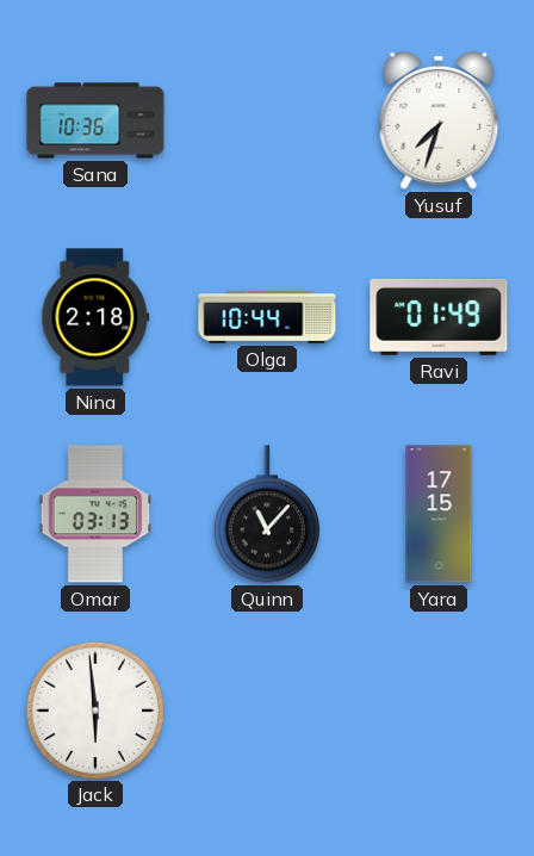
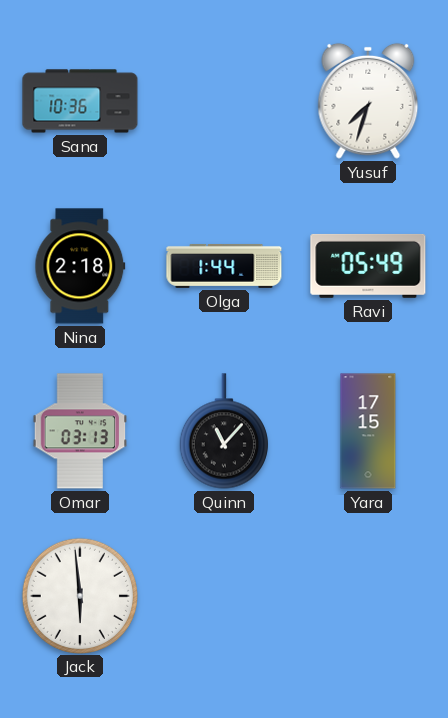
Olga: 10:44 -> 1:44
Ravi: 01:49 -> 05:49
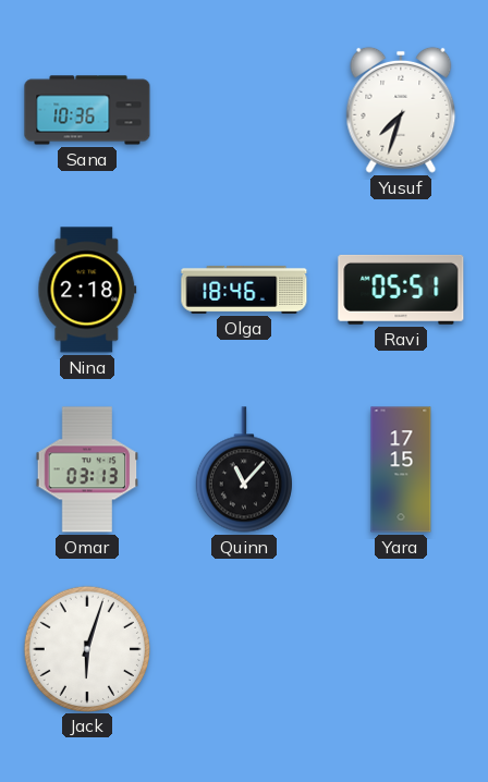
Olga: 1:44 -> 18:46
Ravi: 05:49 -> 05:51
Jack: 5:59 -> 6:03
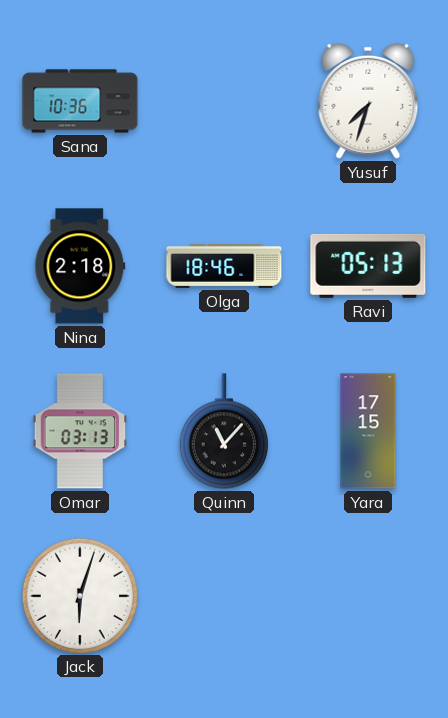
Ravi: 05:51 -> 05:13
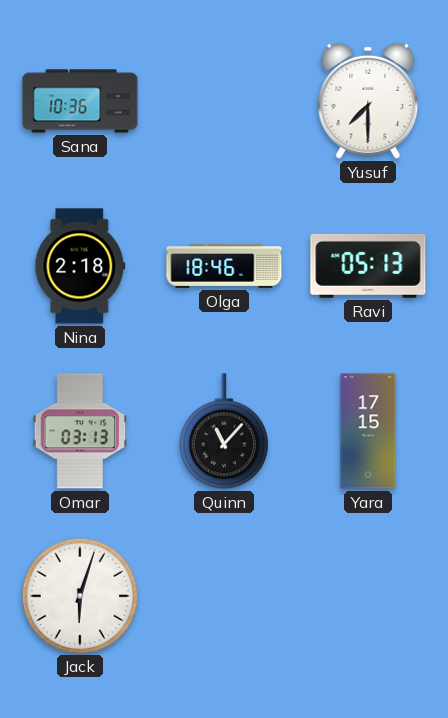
Yusuf: 7:33 -> 7:30
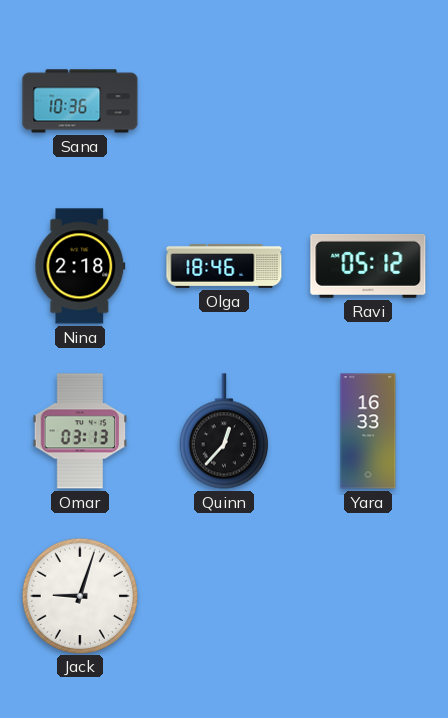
Yusuf: 7:30 -> none
Ravi: 05:13 -> 05:12
Quinn: 11:07 -> 12:37
Yara: 17:15 -> 16:33
Jack: 6:03 -> 9:03
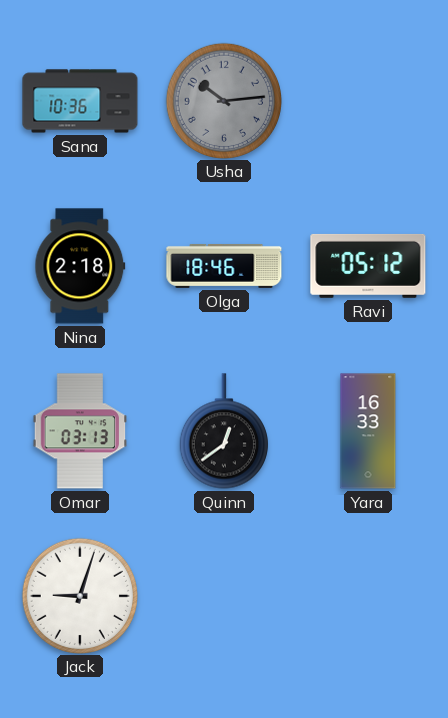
Usha: none -> 10:14
Quinn: 12:37 -> 12:39
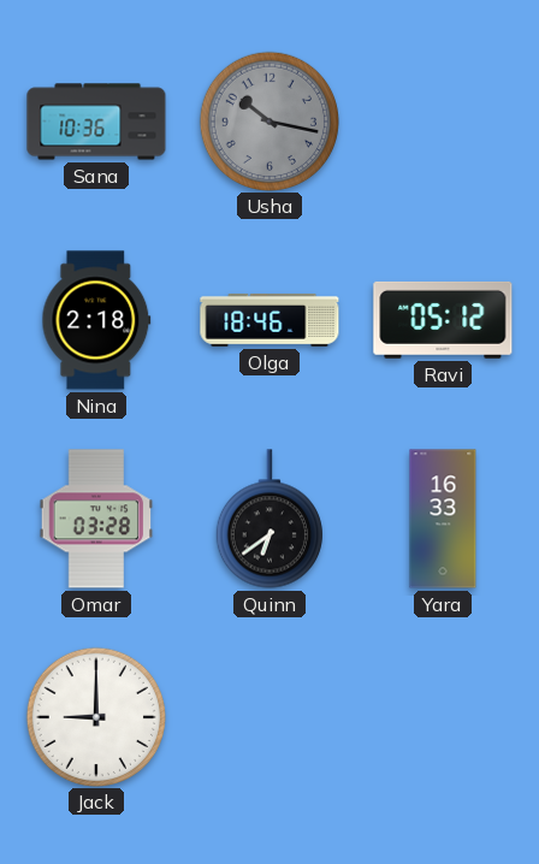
Usha: 10:14 -> 10:17
Omar: 03:13 -> 03:28
Quinn: 12:39 -> 6:39
Jack: 9:03 -> 9:00
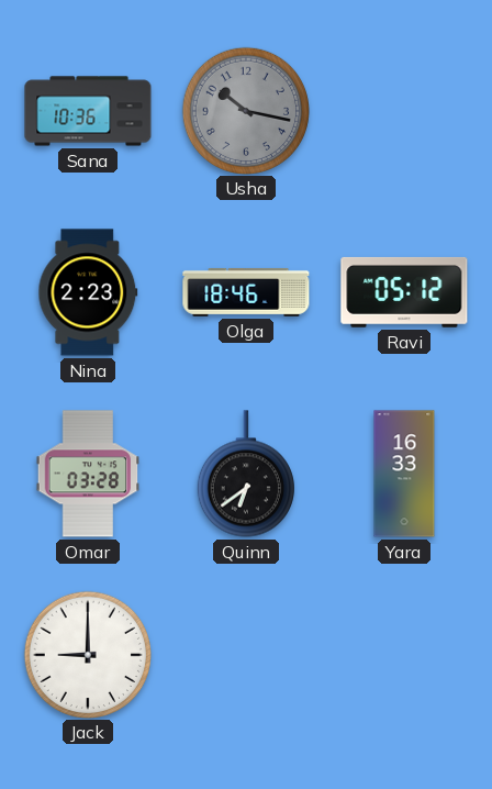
Nina: 2:18 -> 2:23
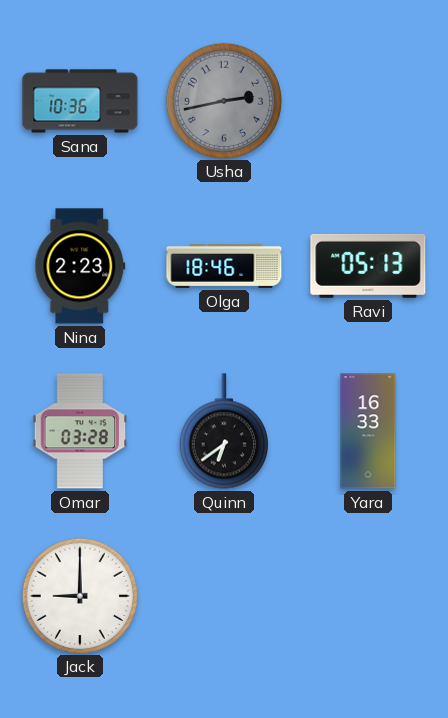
Usha: 10:17 -> 2:43
Ravi: 05:12 -> 05:13
